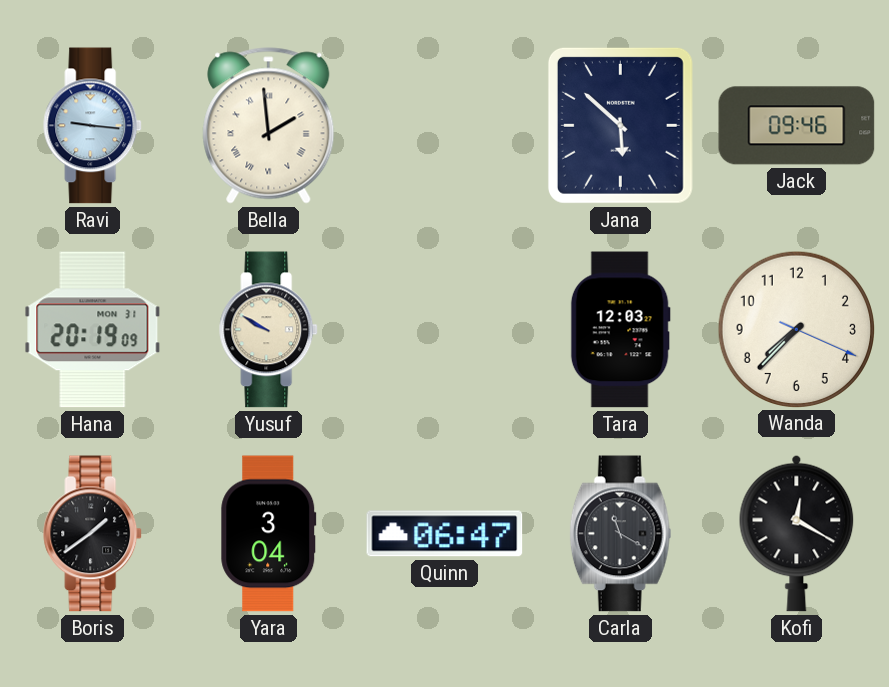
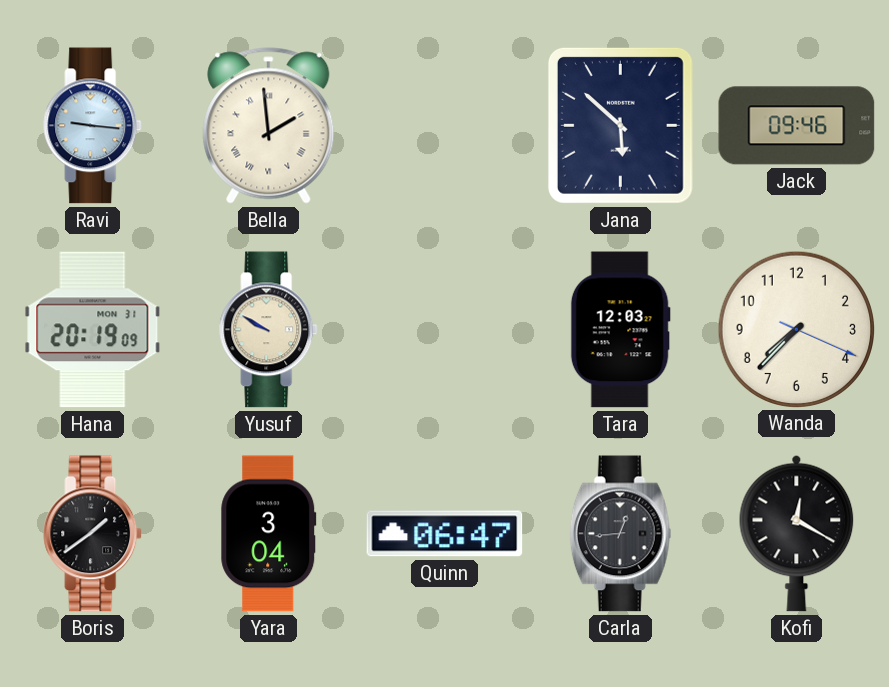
Carla: 11:20 -> 12:44
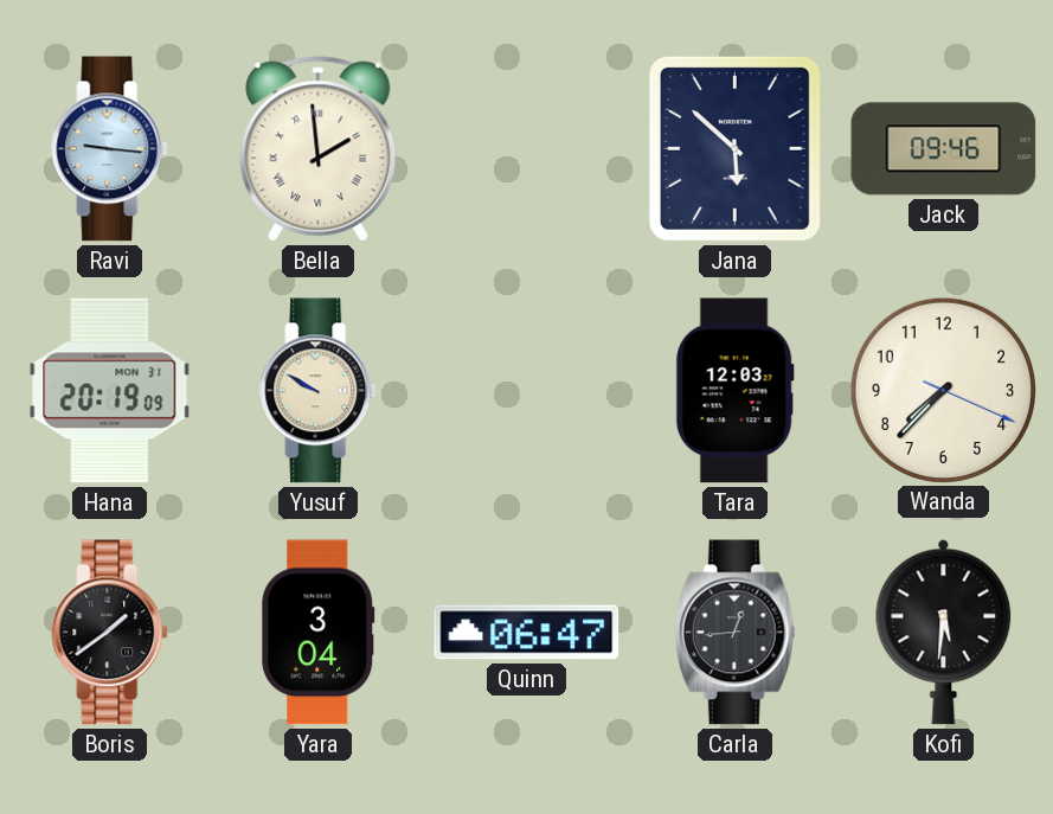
Kofi: 12:20 -> 5:31
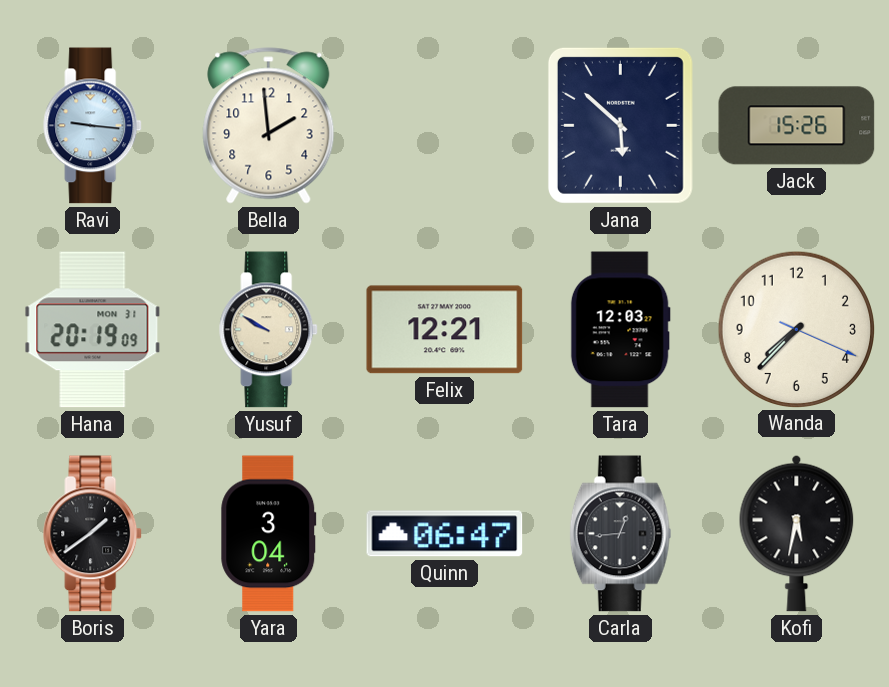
Bella numerals: Roman -> Arabic
Jack: 09:46 -> 15:26
Felix: none -> 12:21
Kofi: 5:31 -> 5:32
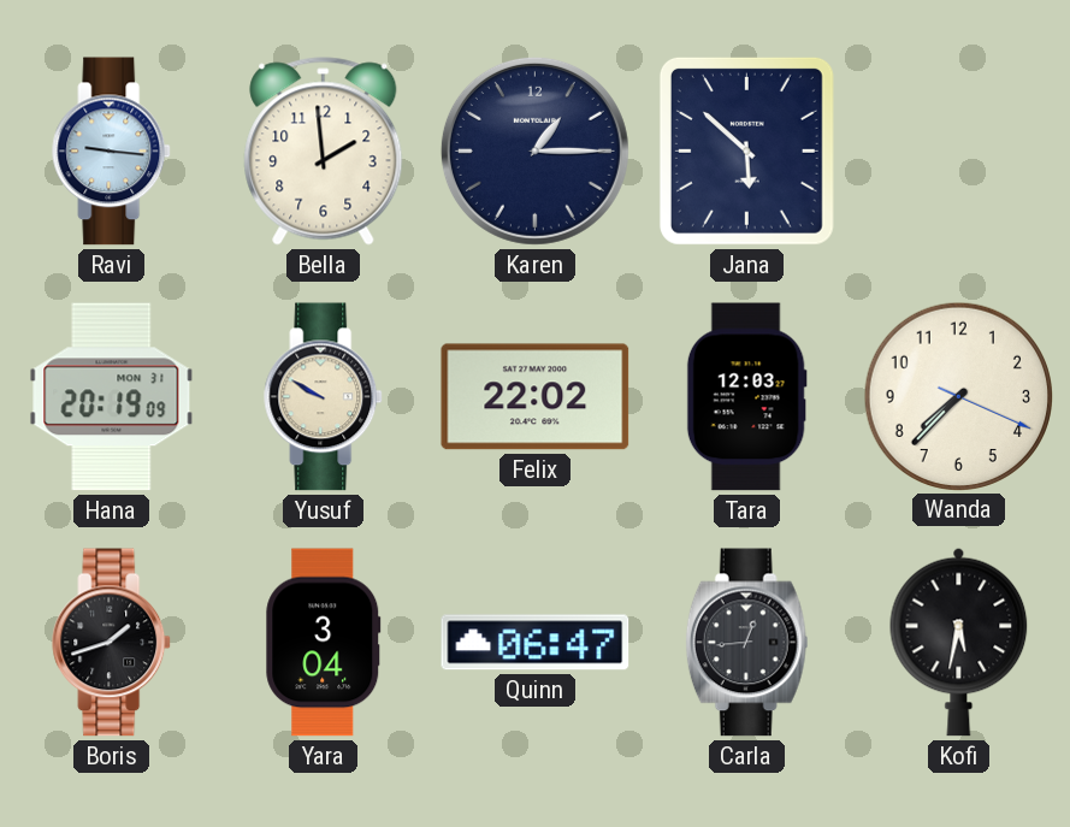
Karen: none -> 1:15
Jack: 15:26 -> none
Felix: 12:21 -> 22:02
Boris: 1:39 -> 1:42
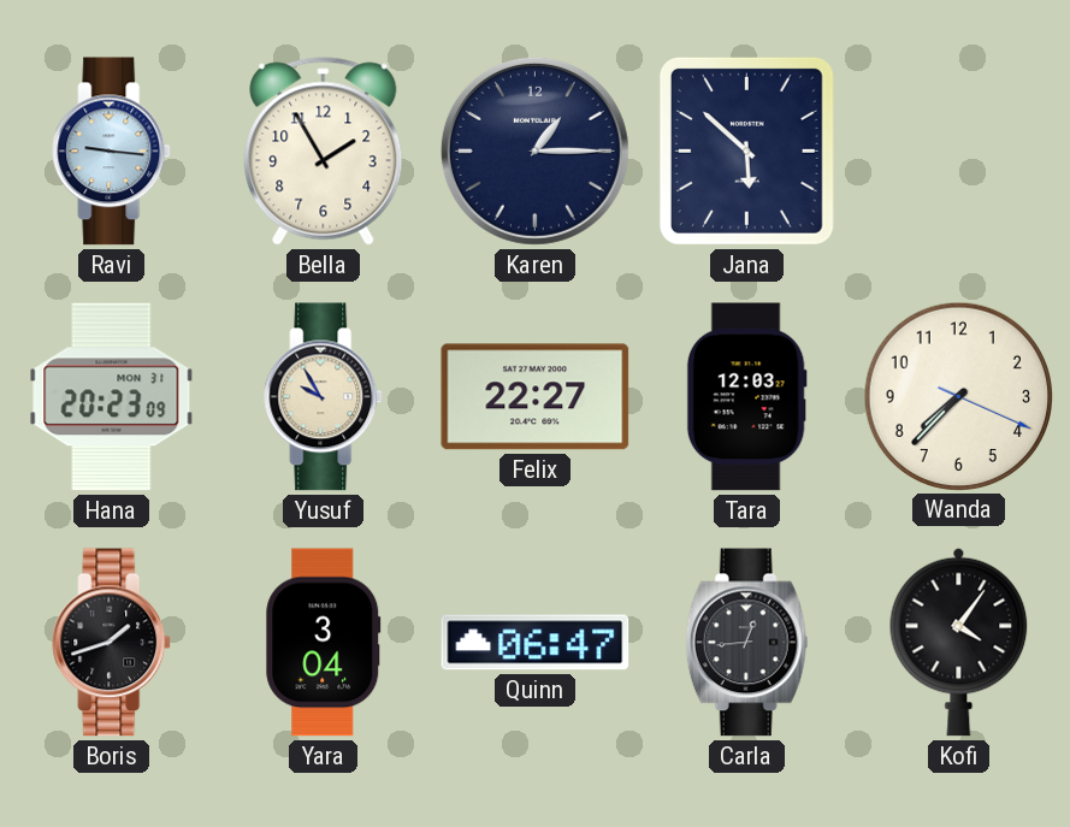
Bella: 1:59 -> 1:55
Hana: 20:19 -> 20:23
Yusuf: 9:50 -> 9:55
Felix: 22:02 -> 22:27
Kofi: 5:32 -> 4:06
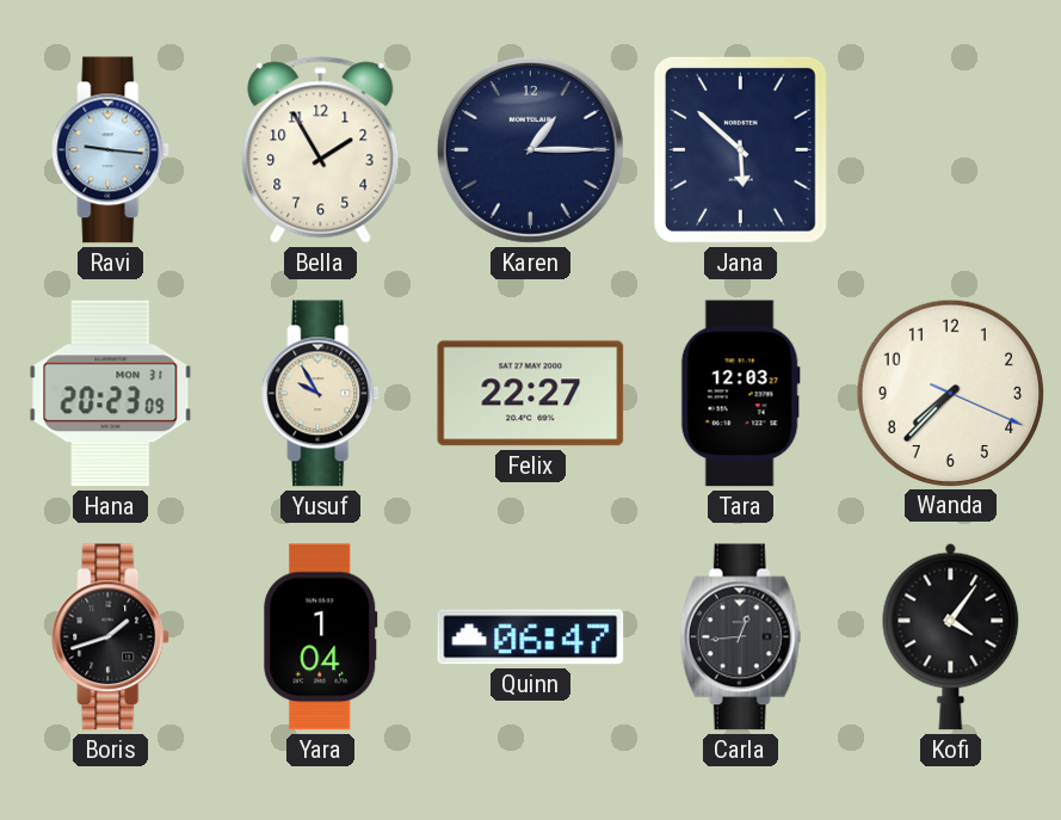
Yara: 3:04 -> 1:04
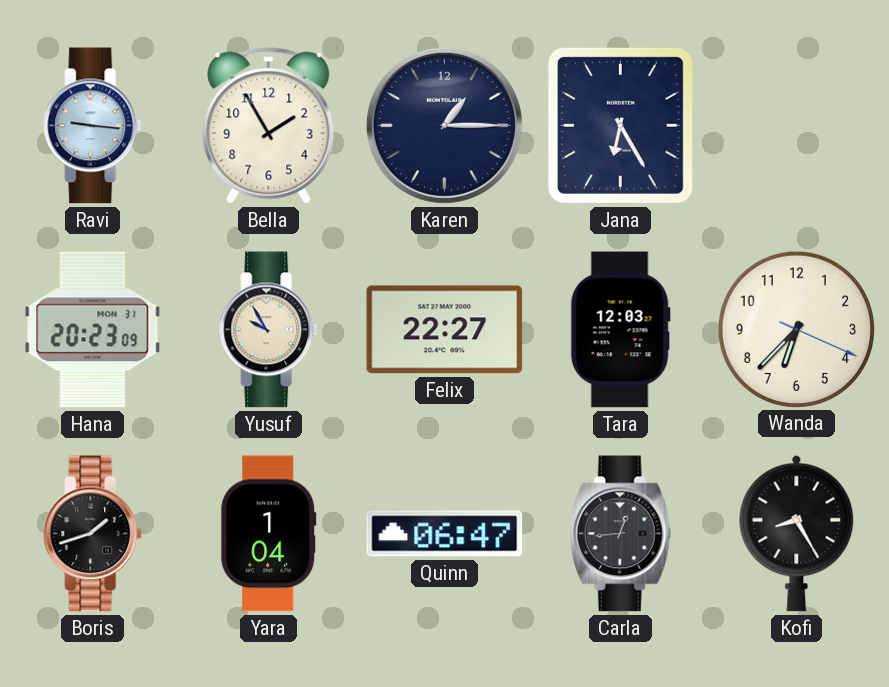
Jana: 5:52 -> 6:25
Wanda: 7:37 -> 6:37
Kofi: 4:06 -> 8:25
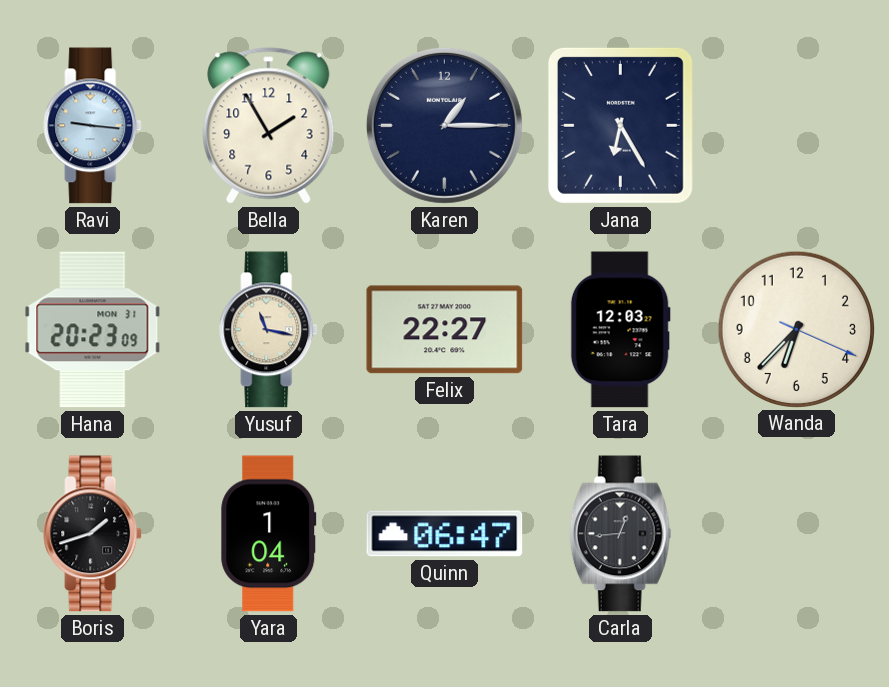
Yusuf: 9:55 -> 11:17
Kofi: 8:25 -> none
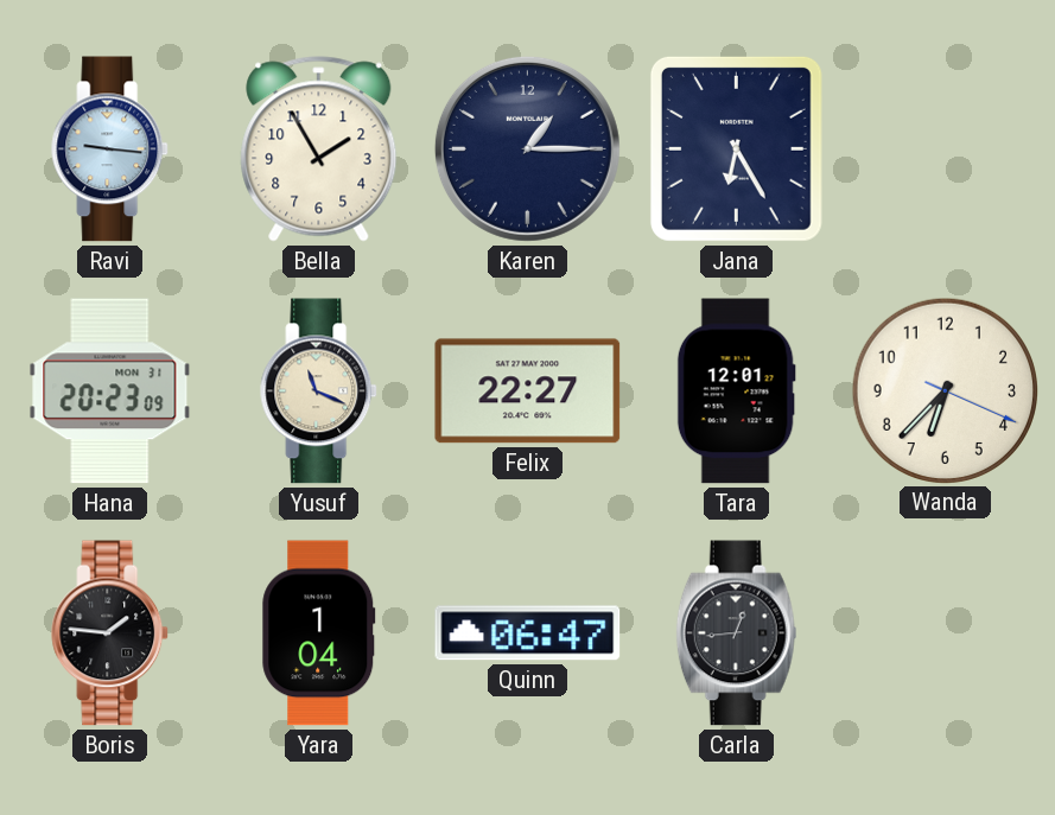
Yusuf: 11:17 -> 11:19
Tara: 12:03 -> 12:01
Boris: 1:42 -> 1:46
